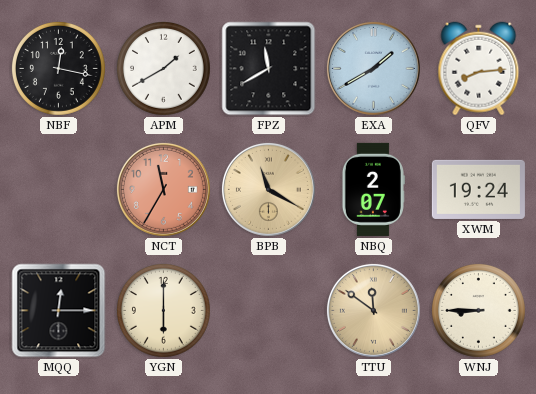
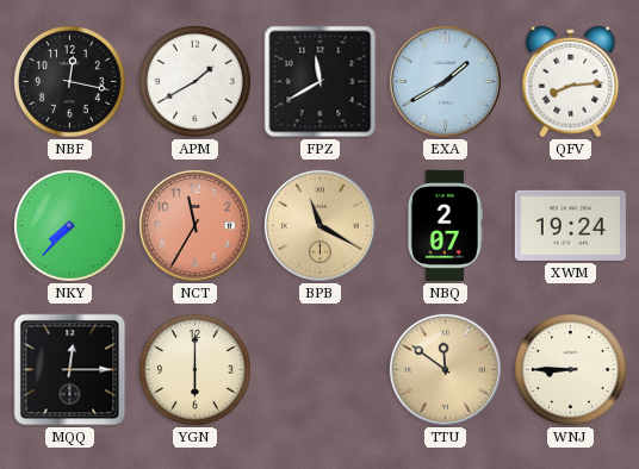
NKY: none -> 7:37
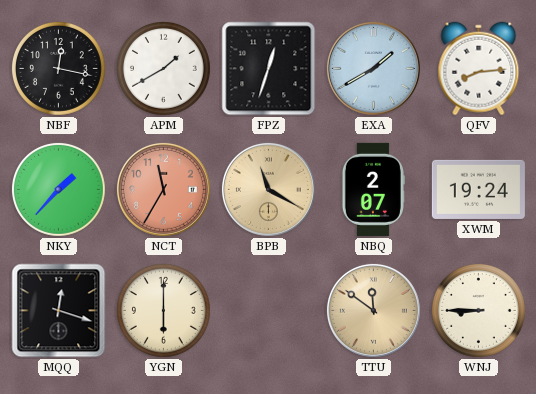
FPZ: 11:40 -> 12:33
NKY: 7:37 -> 1:37
MQQ: 12:15 -> 12:18
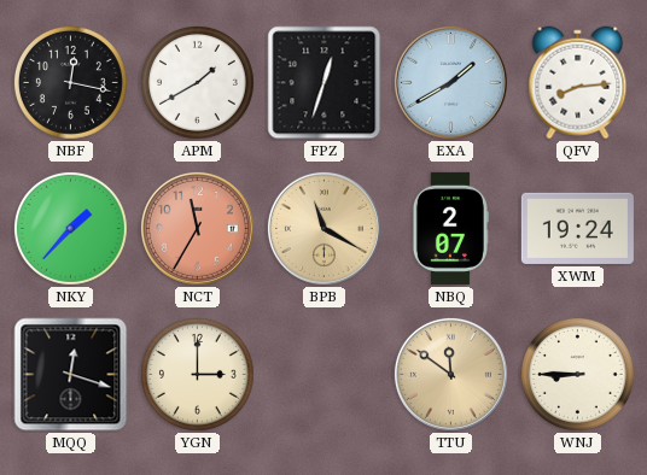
YGN: 6:00 -> 3:00
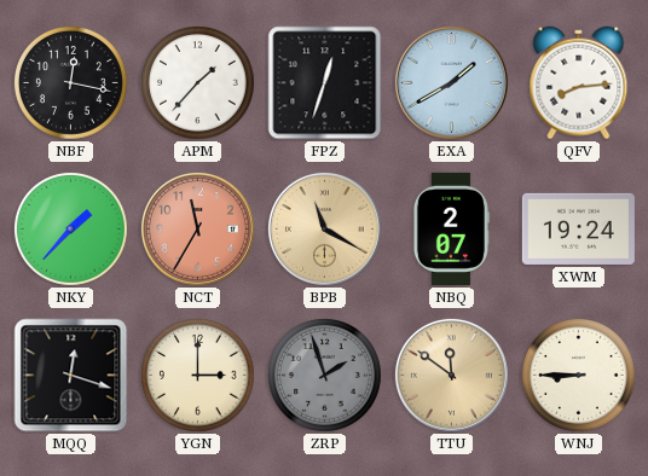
APM: 1:40 -> 1:37
ZRP: none -> 1:57
